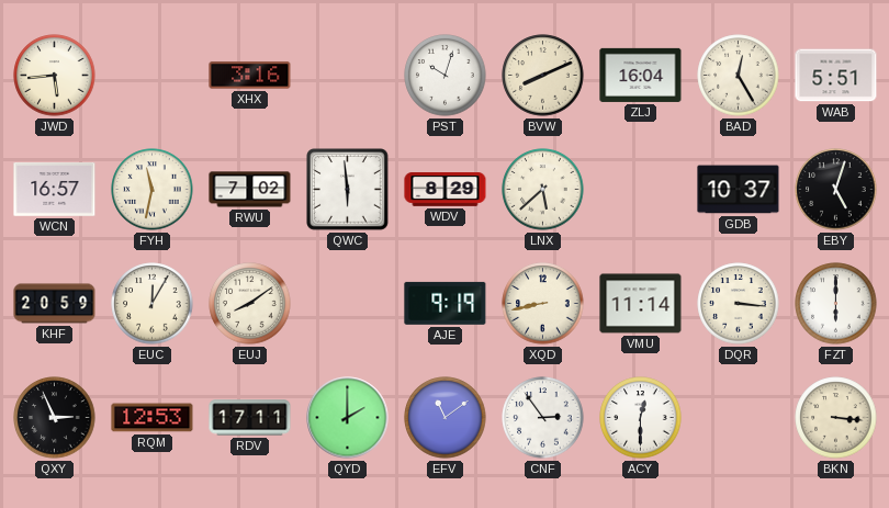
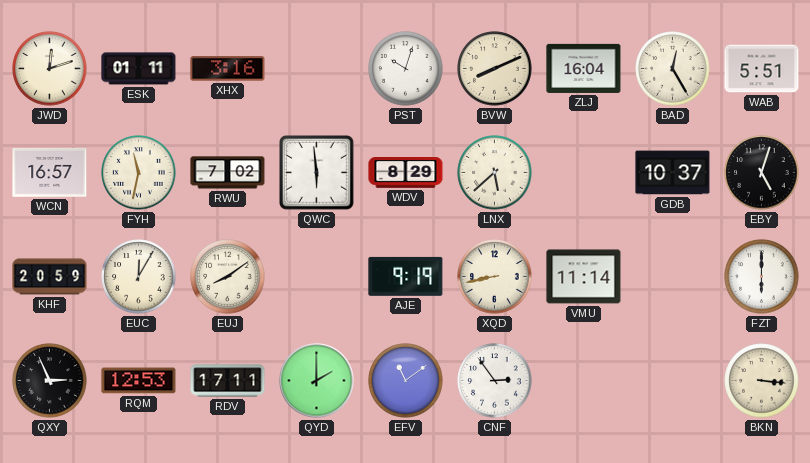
JWD: 5:44 -> 12:12
ESK: none -> 01:11
DQR: 3:16 -> none
ACY: 12:30 -> none
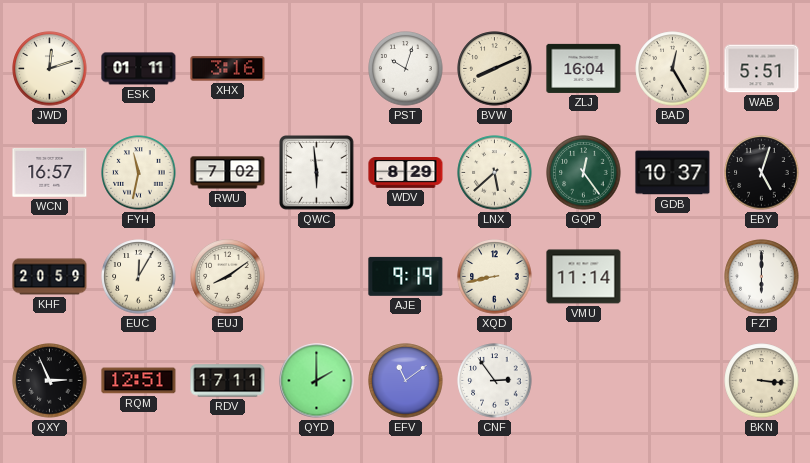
GQP: none -> 12:24
RQM: 12:53 -> 12:51
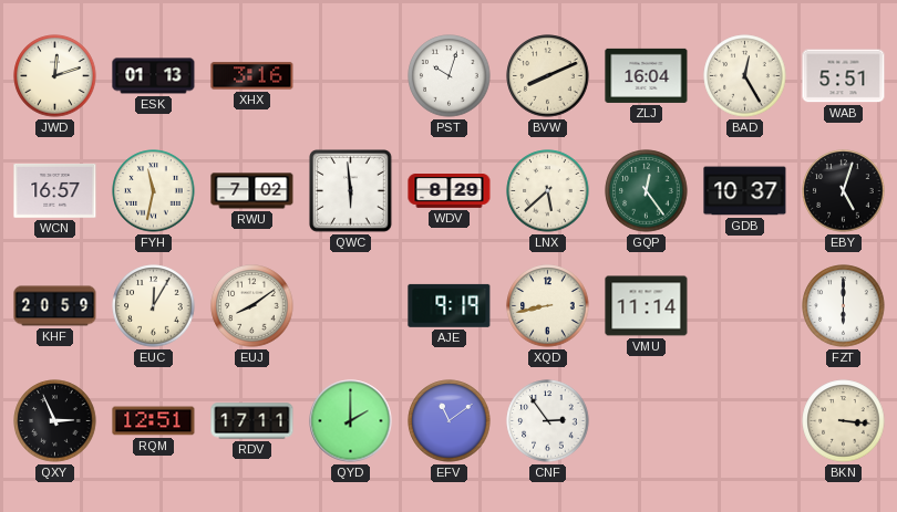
ESK: 01:11 -> 01:13
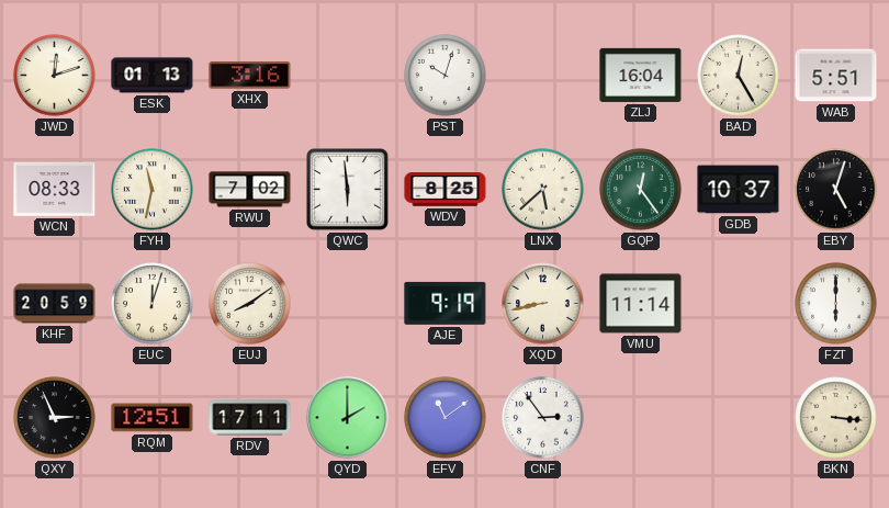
BVW: 8:11 -> none
WCN: 16:57 -> 08:33
WDV: 8:29 -> 8:25
EUC: 12:05 -> 12:03
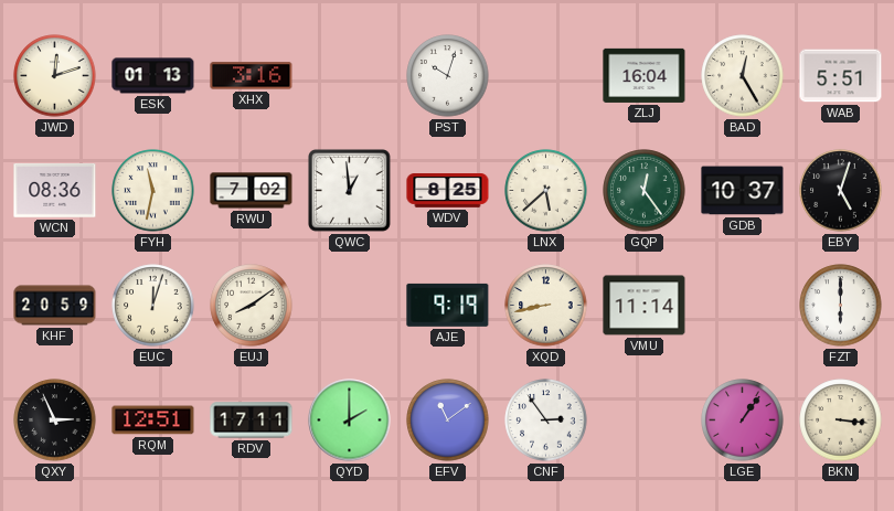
WCN: 08:33 -> 08:36
QWC: 5:59 -> 12:59
LGE: none -> 1:06
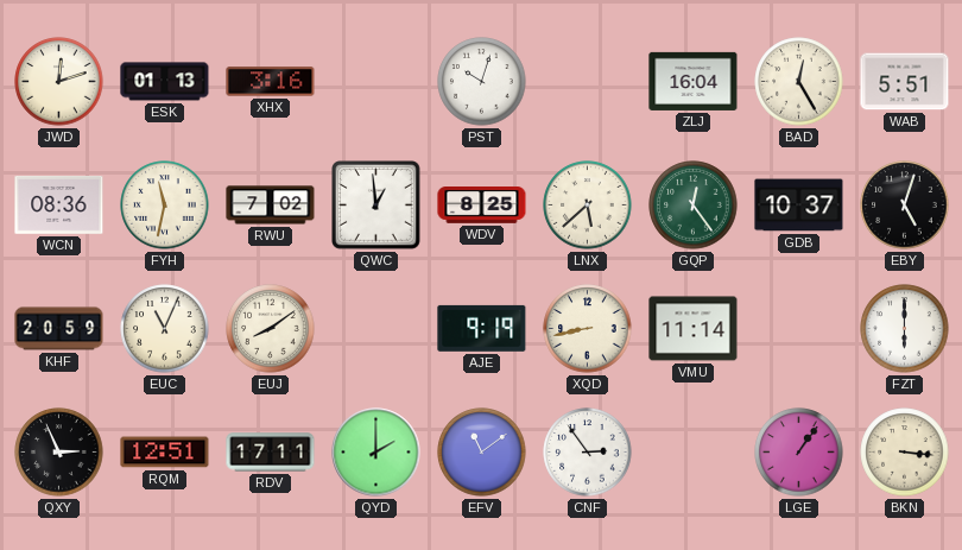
EUC: 12:03 -> 11:04
